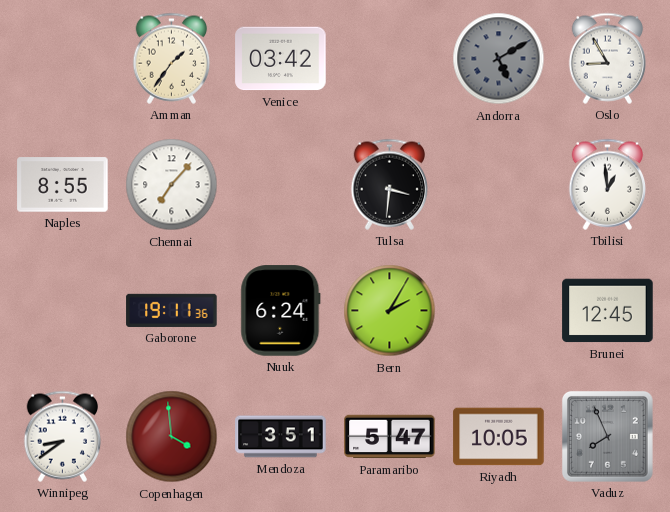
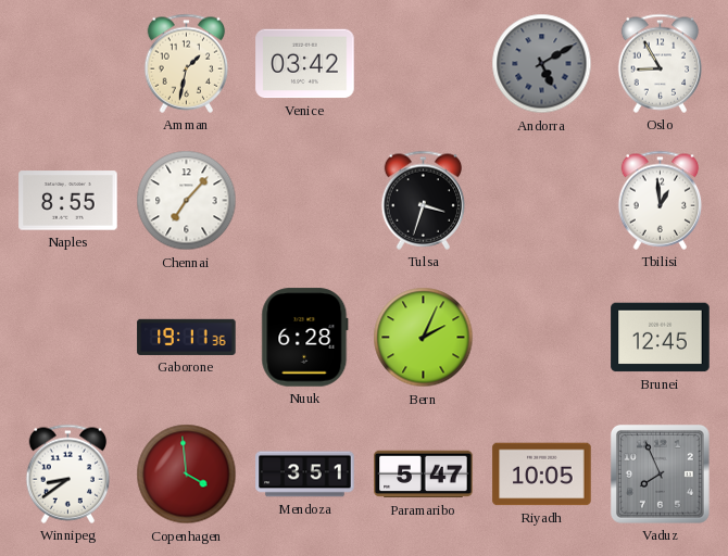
Amman: 1:36 -> 1:32
Tulsa: 3:31 -> 3:33
Nuuk: 6:24 -> 6:28
Bern: 2:05 -> 2:04
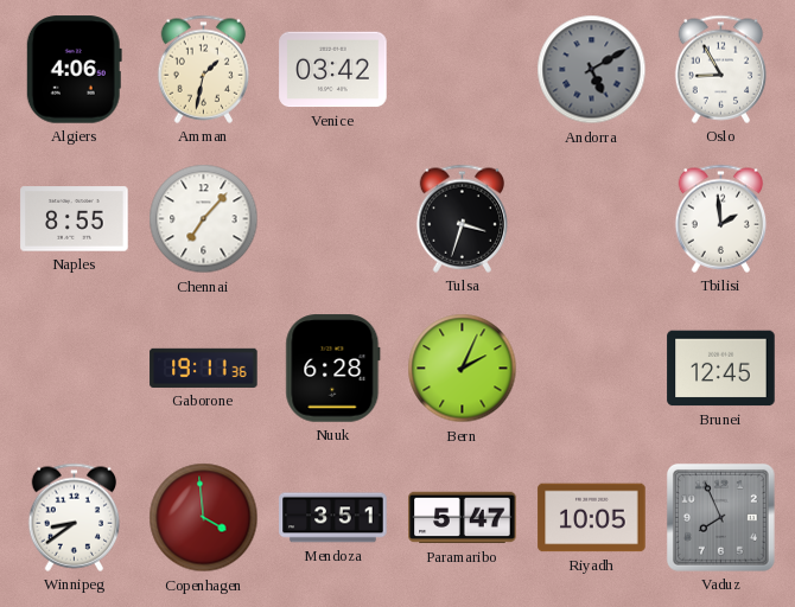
Algiers: none -> 4:06
Tbilisi: 12:59 -> 1:59
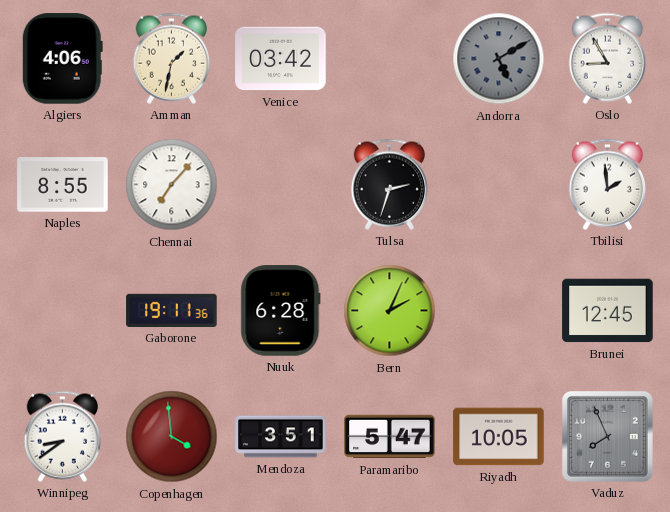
Tulsa: 3:33 -> 2:33
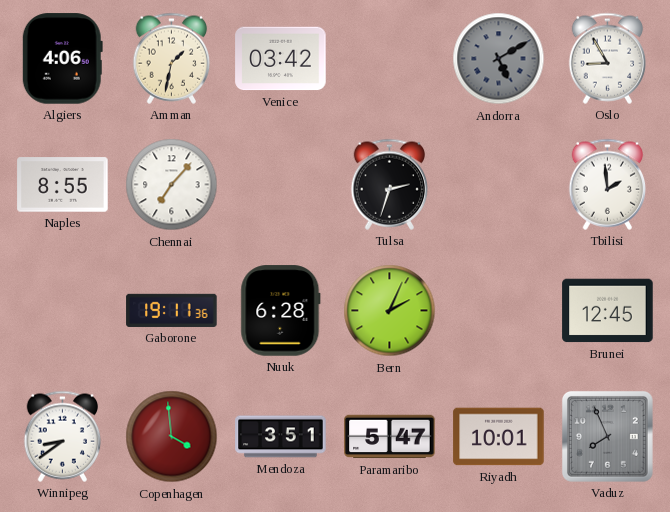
Riyadh: 10:05 -> 10:01
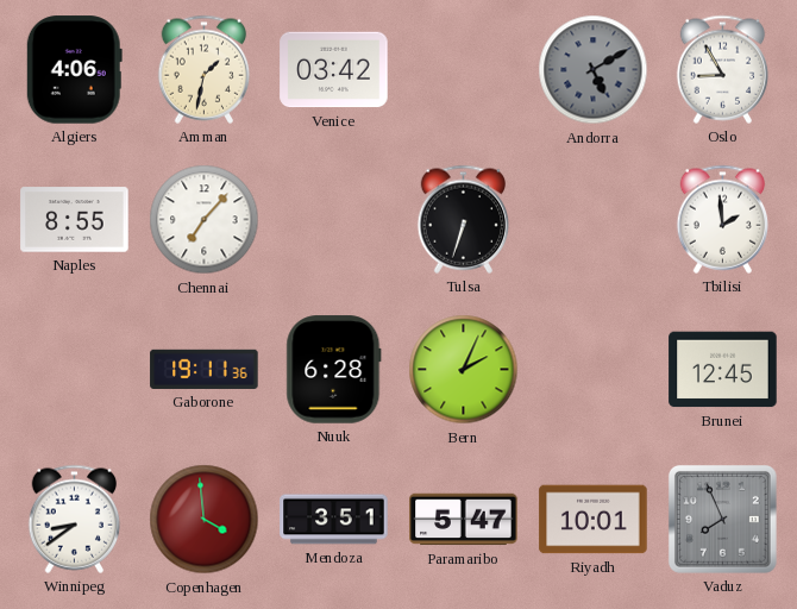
Tulsa: 2:33 -> 6:33
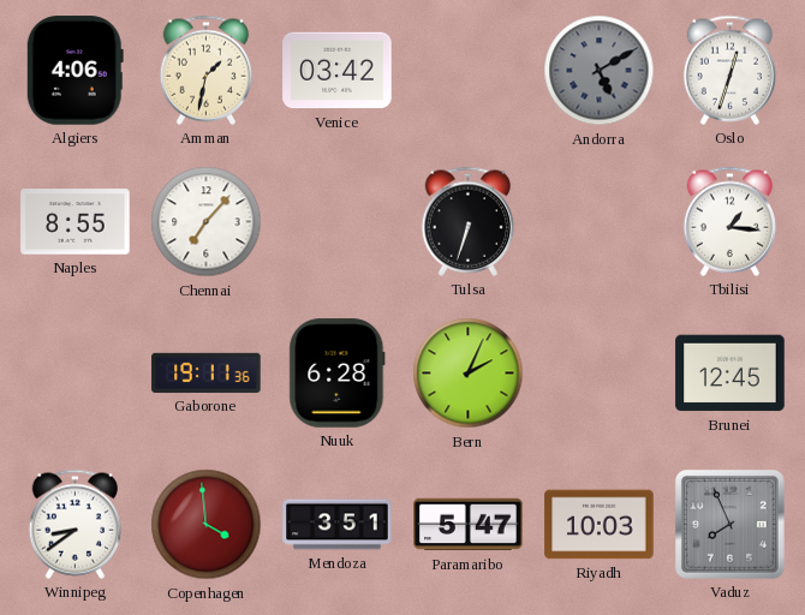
Oslo: 8:55 -> 12:33
Tbilisi: 1:59 -> 1:16
Riyadh: 10:01 -> 10:03
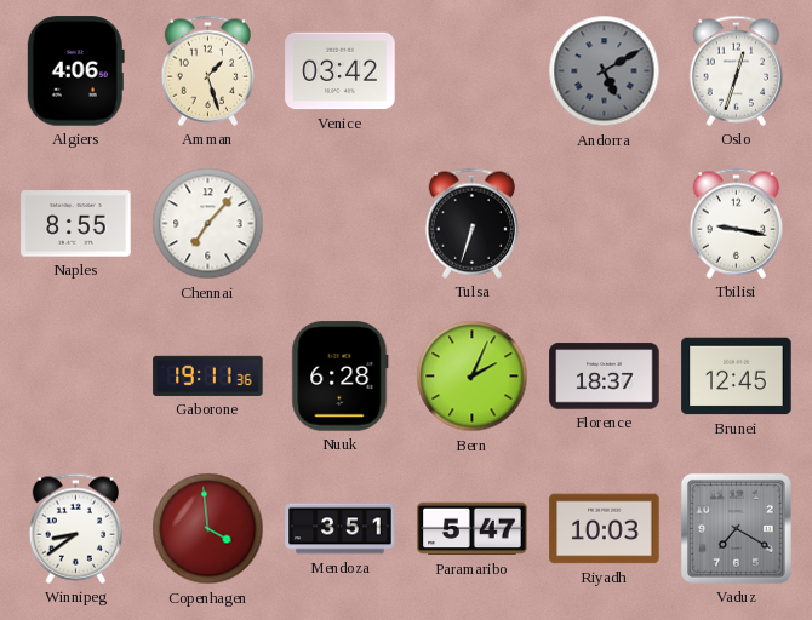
Amman: 1:32 -> 1:27
Tbilisi: 1:16 -> 9:17
Florence: none -> 18:37
Vaduz: 7:56 -> 7:20
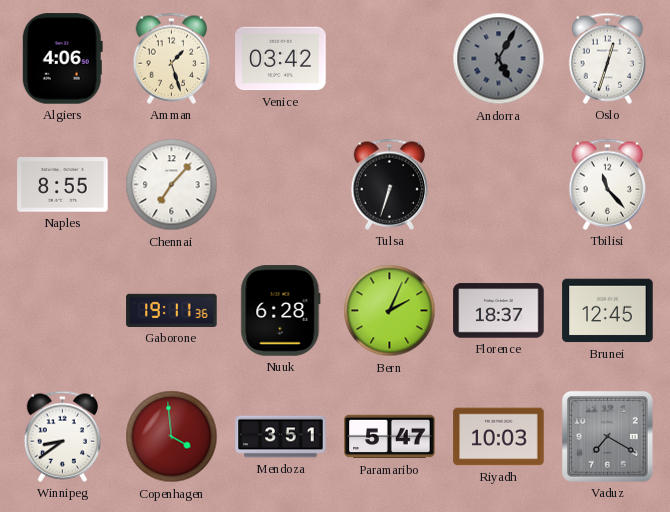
Andorra: 5:10 -> 5:05
Tbilisi: 9:17 -> 11:23
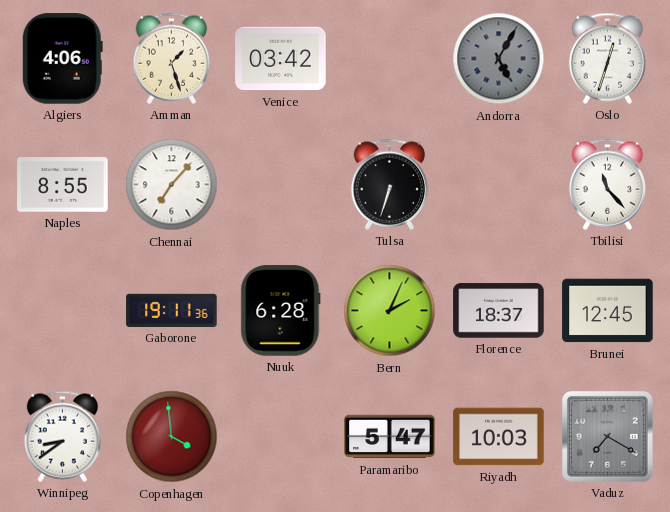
Mendoza: 3:51 -> none
